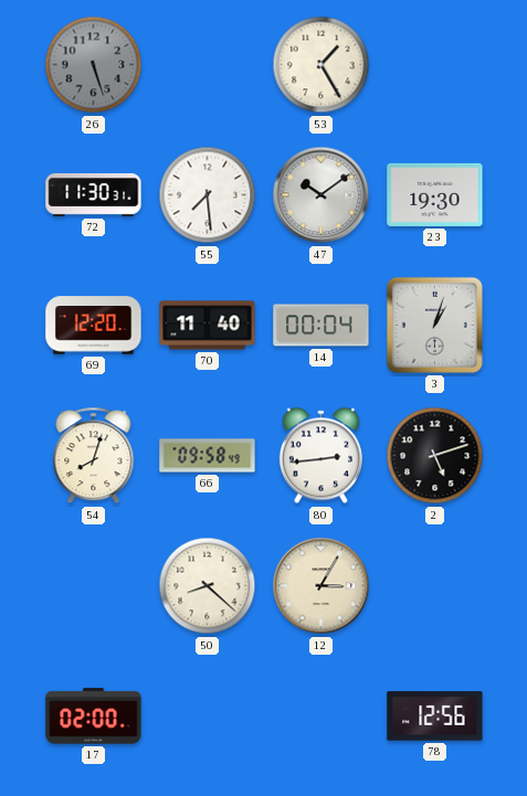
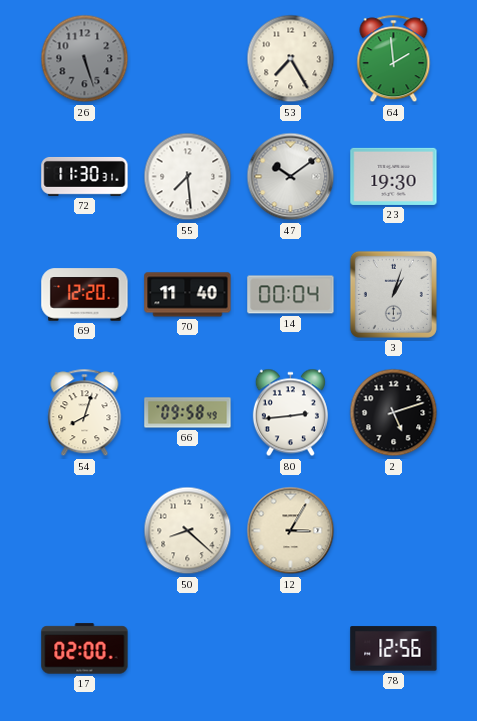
53: 1:25 -> 7:25
64: none -> 1:59
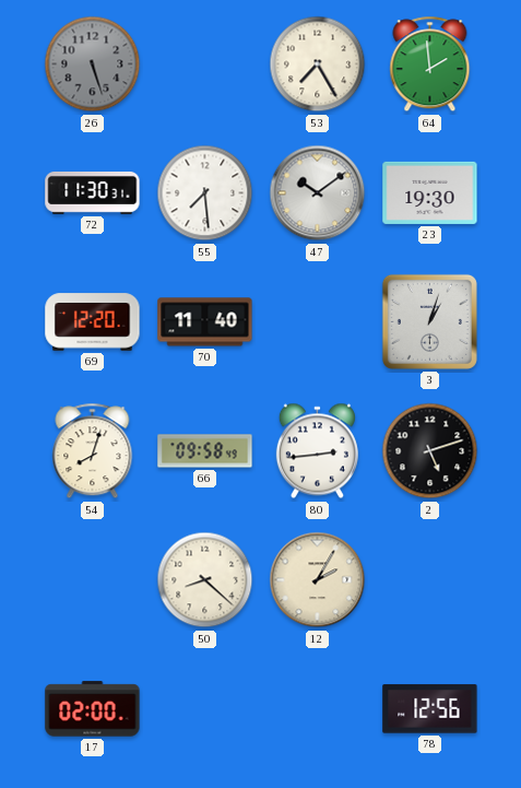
14: 00:04 -> none
12: 3:05 -> 2:05
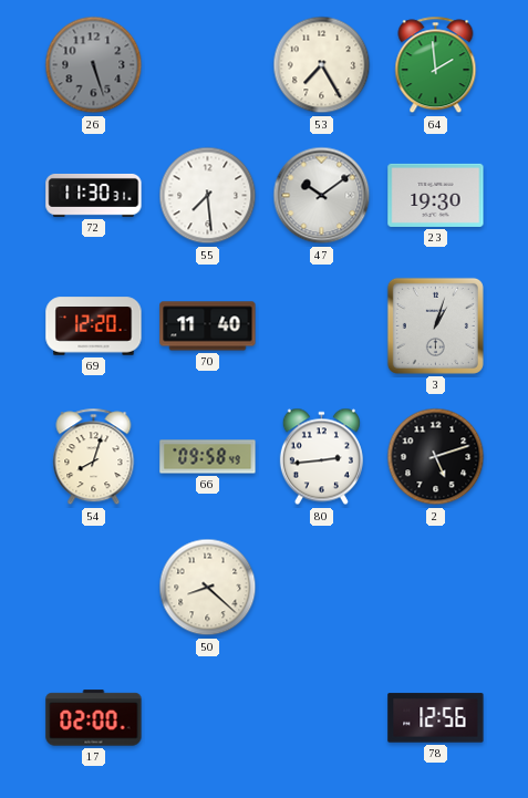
12: 2:05 -> none
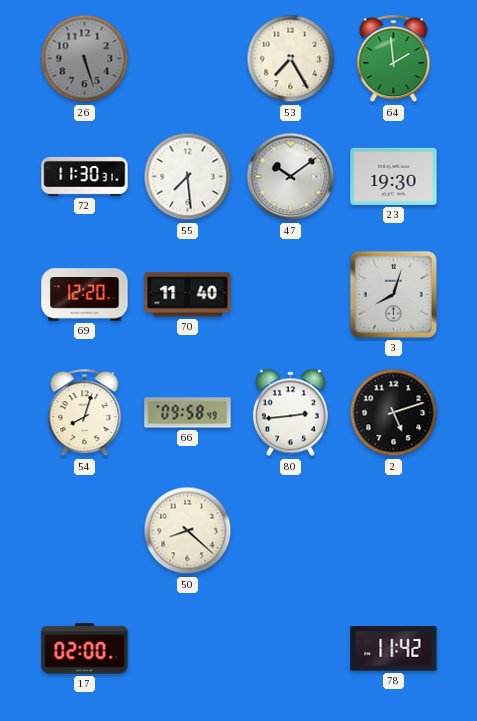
3: 1:03 -> 8:03
78: 12:56 -> 11:42
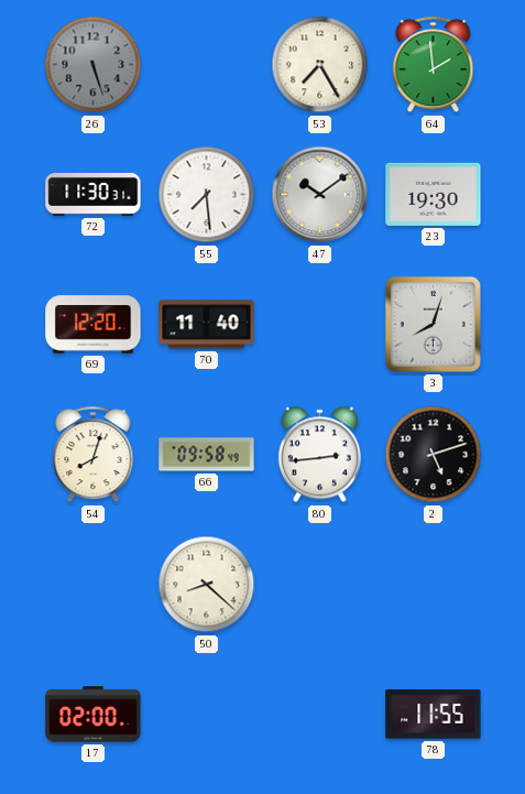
78: 11:42 -> 11:55
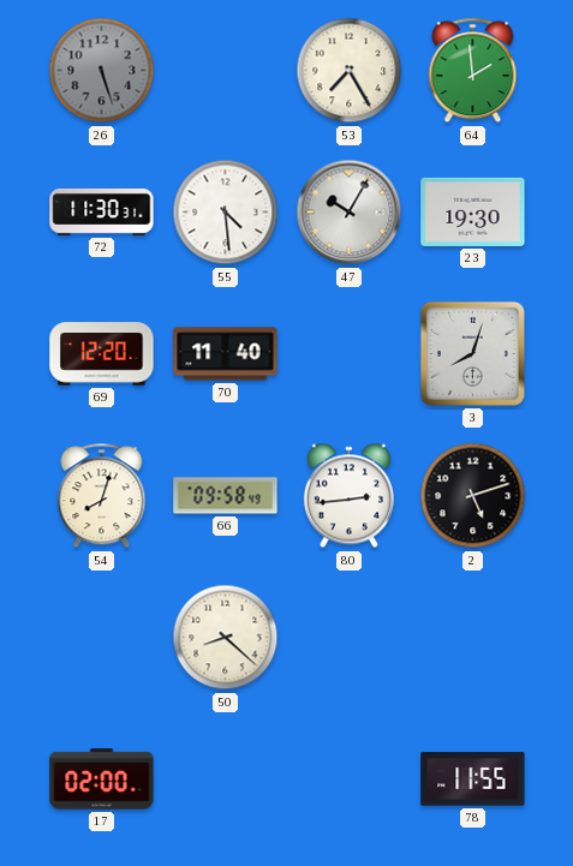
55: 7:29 -> 4:29
47: 10:09 -> 10:05
